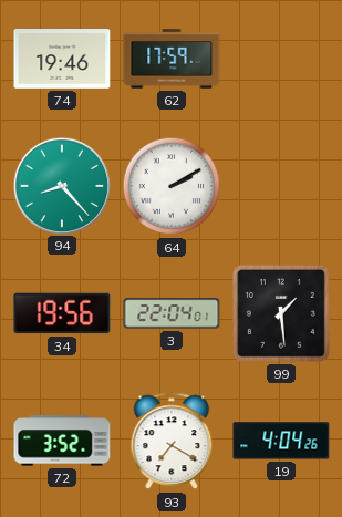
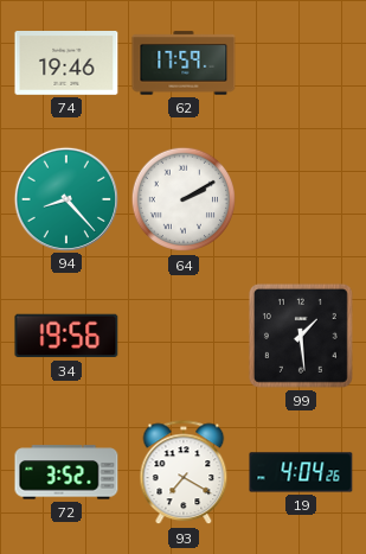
3: 22:04 -> none
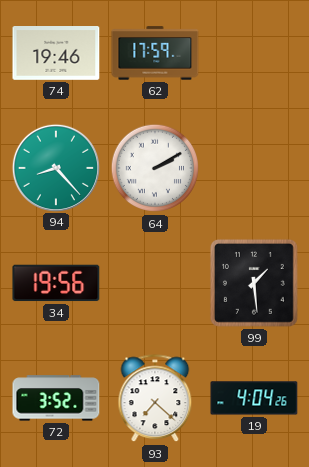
93: 7:20 -> 7:22
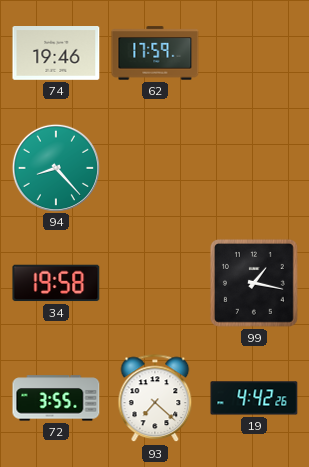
64: 2:10 -> none
34: 19:56 -> 19:58
99: 1:29 -> 1:17
72: 3:52 -> 3:55
19: 4:04 -> 4:42
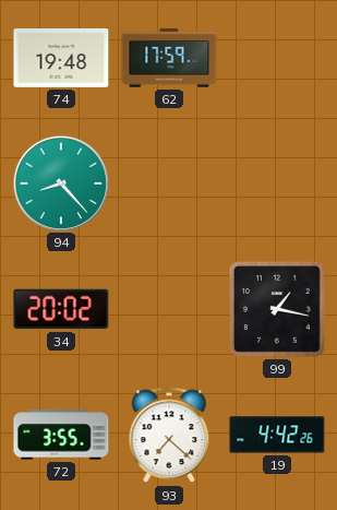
74: 19:46 -> 19:48
34: 19:58 -> 20:02
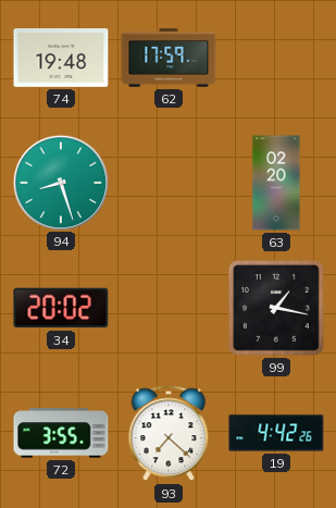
94: 8:23 -> 8:27
63: none -> 02:20
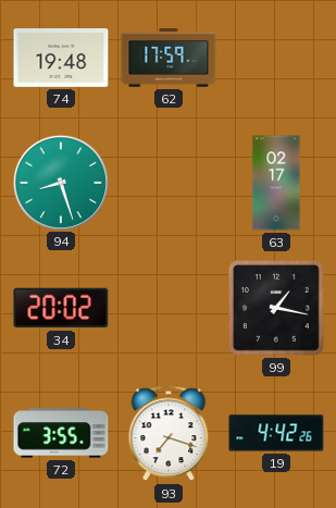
63: 02:20 -> 02:17
93: 7:22 -> 7:18
